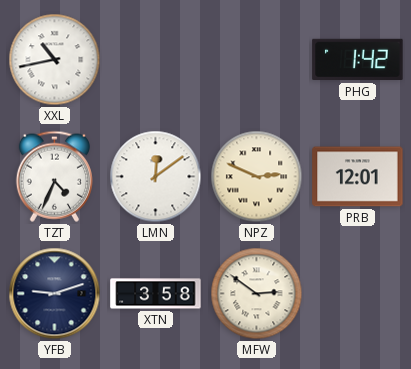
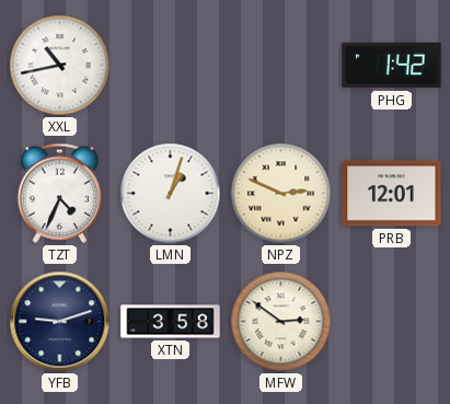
LMN: 12:09 -> 1:03
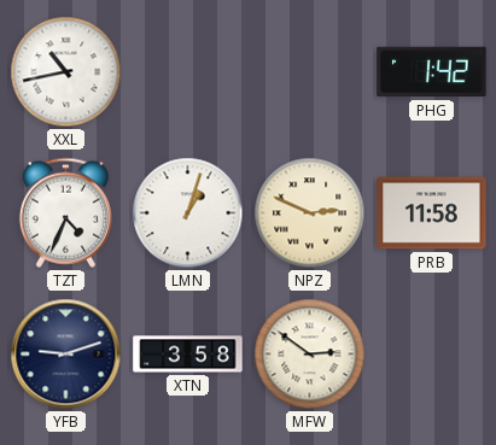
PRB: 12:01 -> 11:58
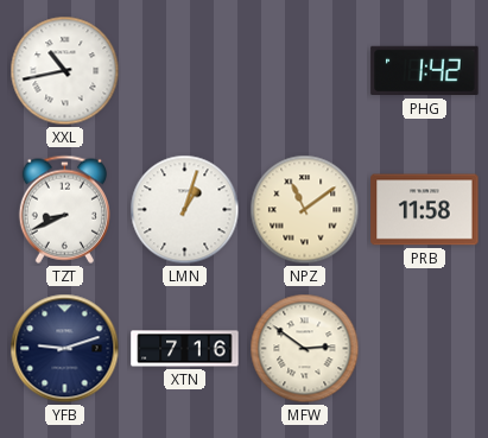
TZT: 4:34 -> 8:41
NPZ: 2:49 -> 11:09
XTN: 3:58 -> 7:16
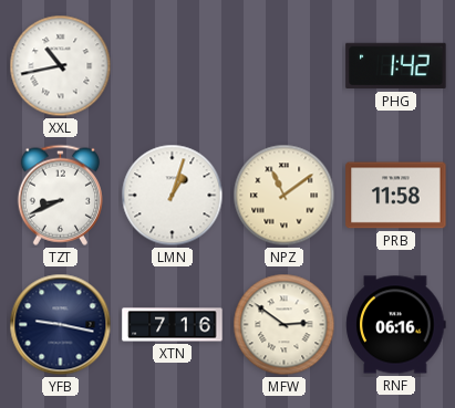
YFB: 9:12 -> 9:17
RNF: none -> 06:16
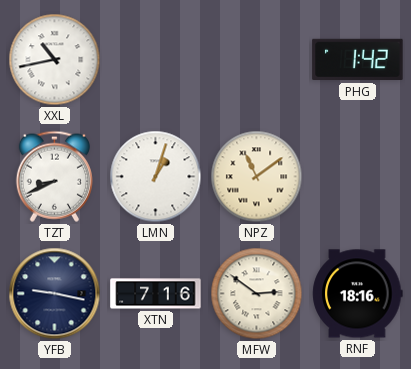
PRB: 11:58 -> none
RNF: 06:16 -> 18:16
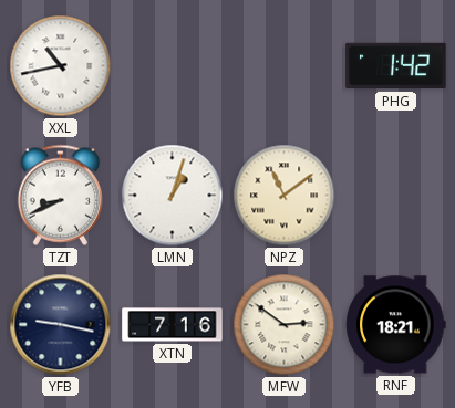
RNF: 18:16 -> 18:21
